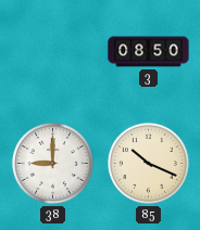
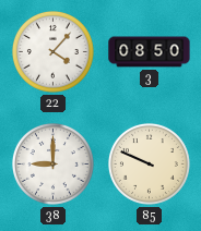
22: none -> 4:07
85: 10:19 -> 9:49
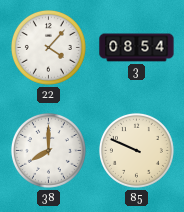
3: 08:50 -> 08:54
38: 9:00 -> 8:00
